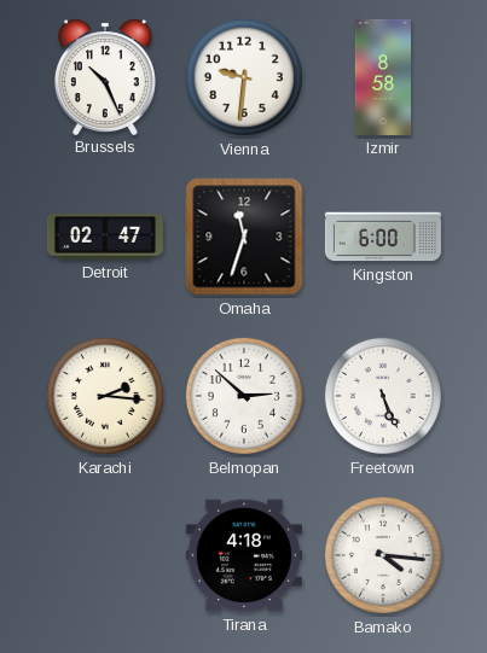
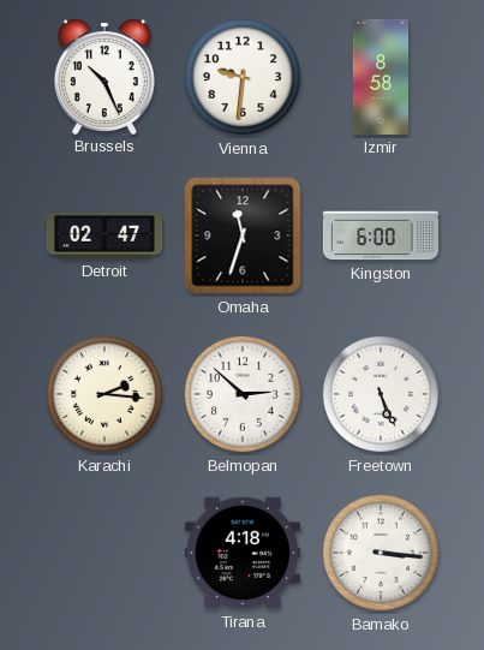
Bamako: 4:16 -> 3:16
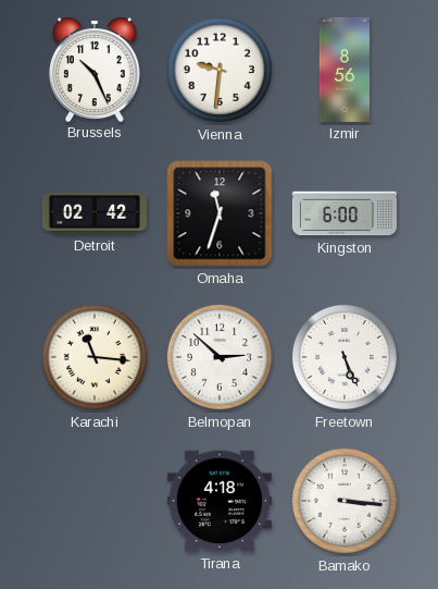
Izmir: 8:58 -> 8:56
Detroit: 02:47 -> 02:42
Karachi: 2:16 -> 11:16
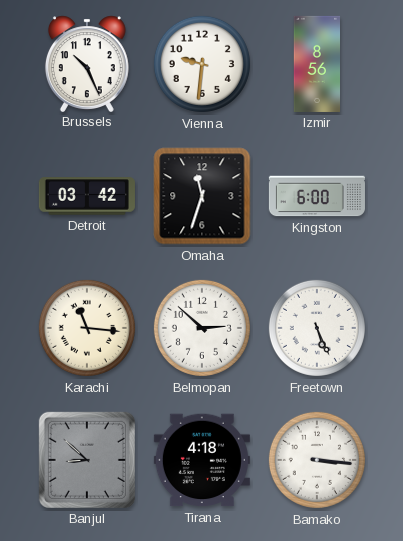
Detroit: 02:42 -> 03:42
Banjul: none -> 8:52
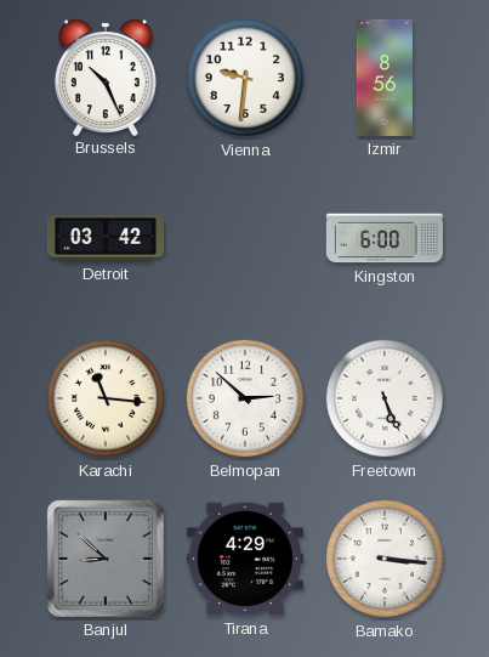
Omaha: 11:33 -> none
Tirana: 4:18 -> 4:29
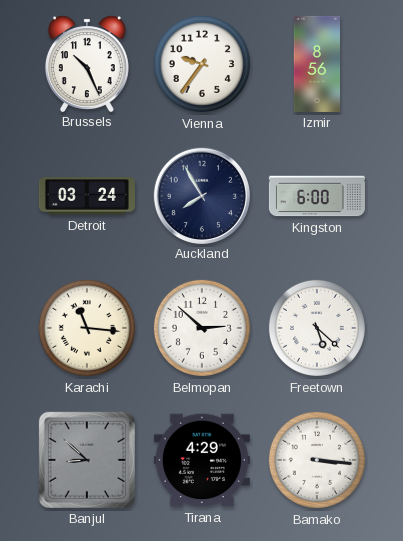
Vienna: 9:31 -> 9:36
Detroit: 03:42 -> 03:24
Auckland: none -> 7:55
Freetown: 5:26 -> 5:22
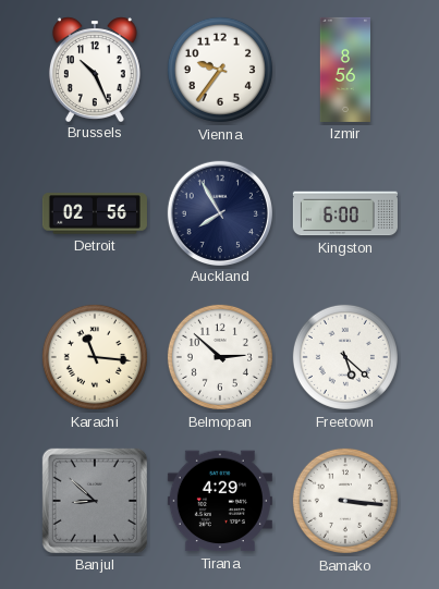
Detroit: 03:24 -> 02:56
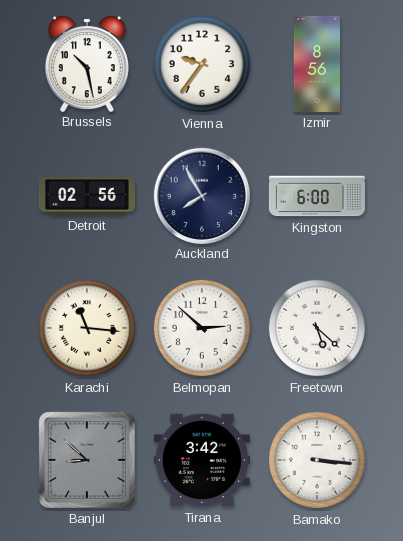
Brussels: 10:26 -> 10:28
Tirana: 4:29 -> 3:42
